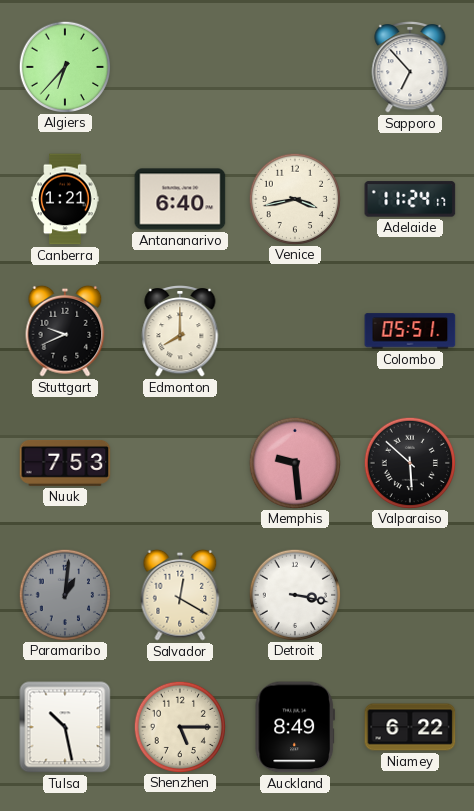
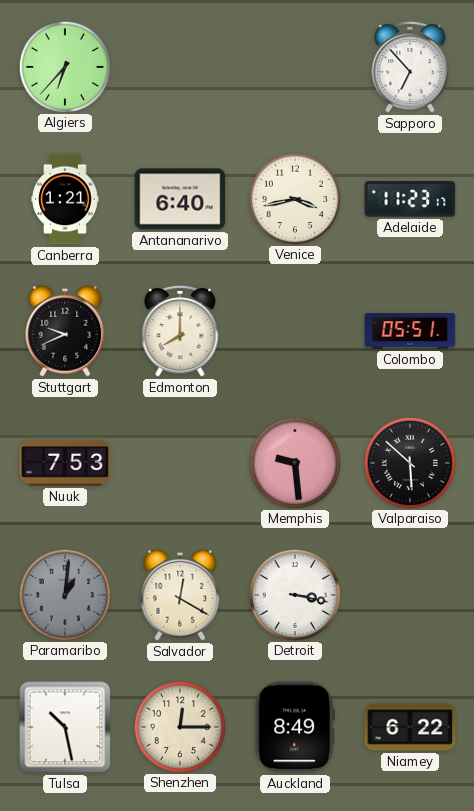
Adelaide: 11:24 -> 11:23
Shenzhen: 5:15 -> 12:15
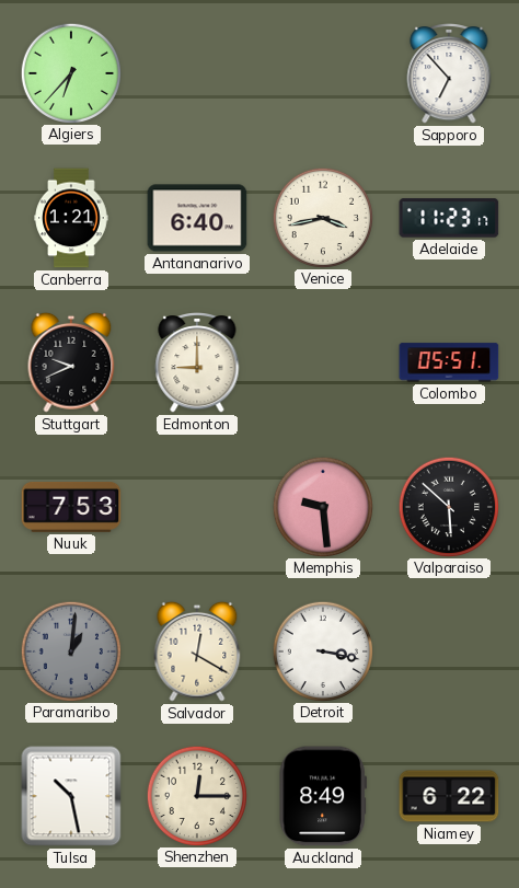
Edmonton: 8:00 -> 9:00
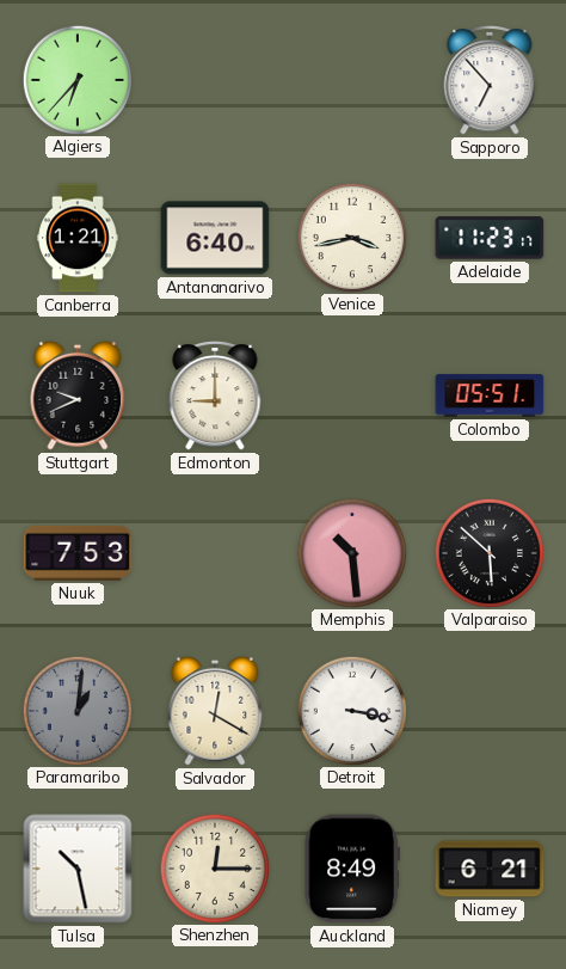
Memphis: 9:29 -> 10:29
Niamey: 6:22 -> 6:21
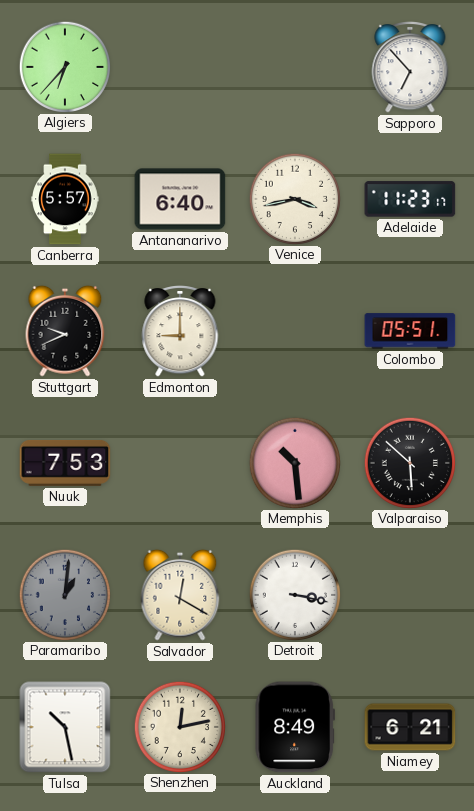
Canberra: 1:21 -> 5:57
Shenzhen: 12:15 -> 12:13
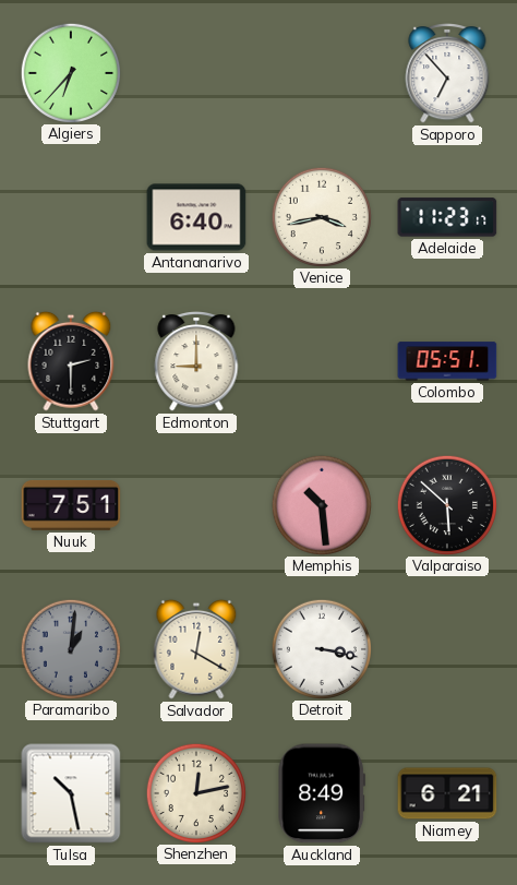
Canberra: 5:57 -> none
Stuttgart: 9:41 -> 2:30
Nuuk: 7:53 -> 7:51
